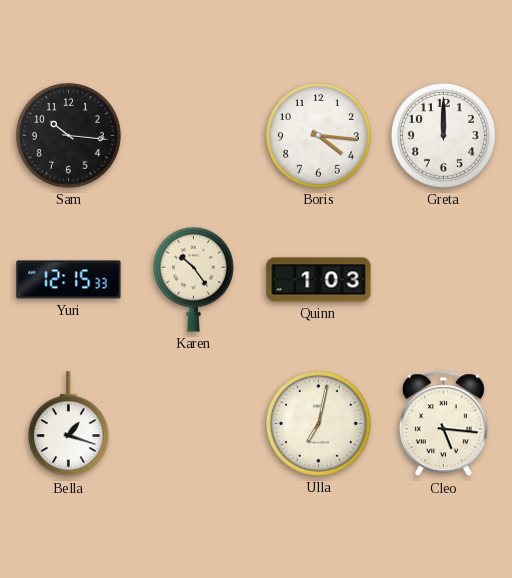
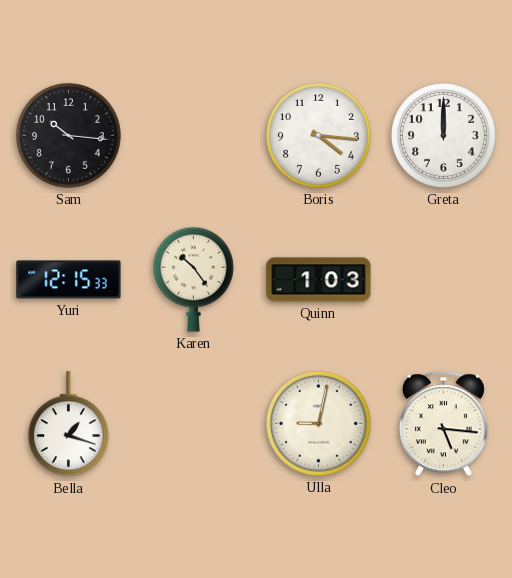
Ulla: 7:02 -> 9:02
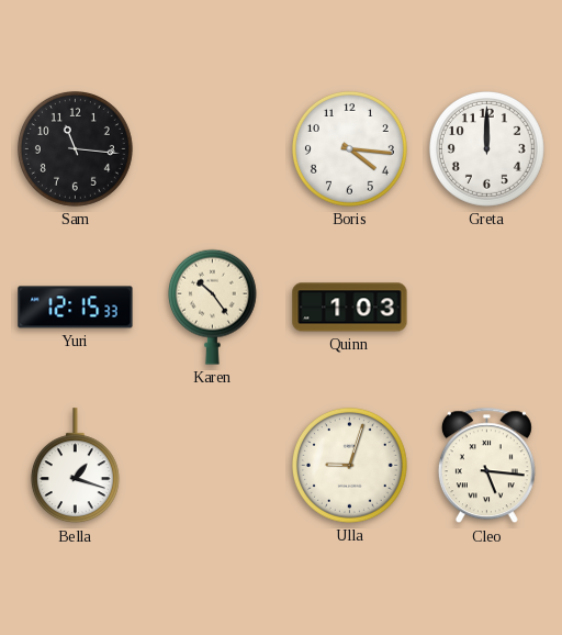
Sam: 10:16 -> 11:16
Ulla: 9:02 -> 9:03
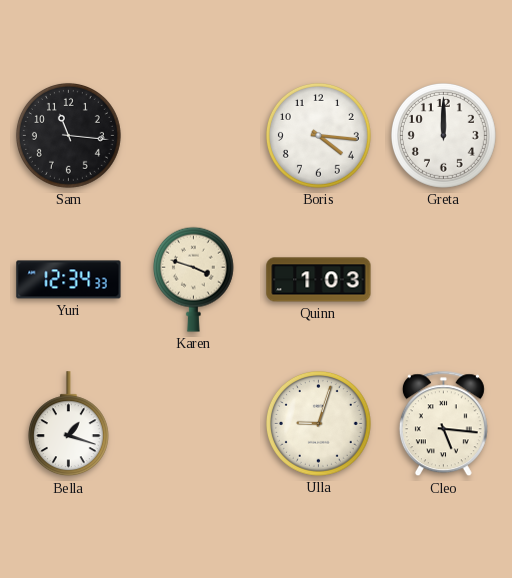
Yuri: 12:15 -> 12:34
Karen: 10:24 -> 3:48
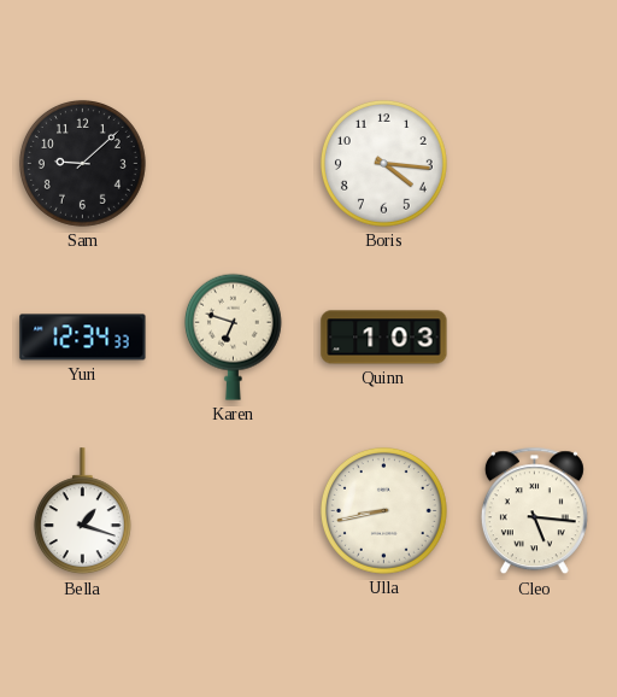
Sam: 11:16 -> 9:08
Greta: 12:00 -> none
Karen: 3:48 -> 6:48
Ulla: 9:03 -> 8:43
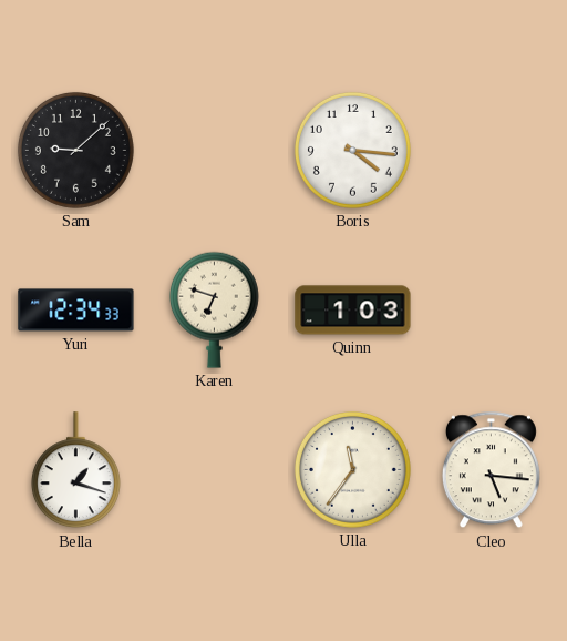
Ulla: 8:43 -> 11:36
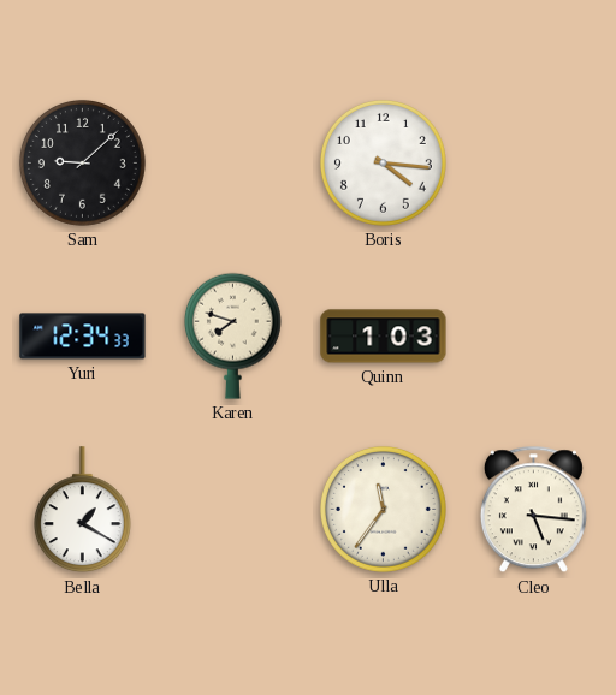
Karen: 6:48 -> 7:48
Bella: 1:18 -> 1:20
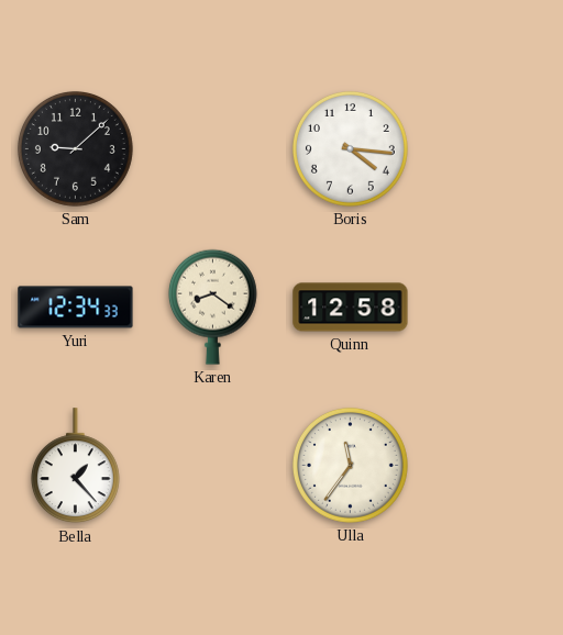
Karen: 7:48 -> 8:21
Quinn: 1:03 -> 12:58
Bella: 1:20 -> 1:23
Cleo: 5:16 -> none
